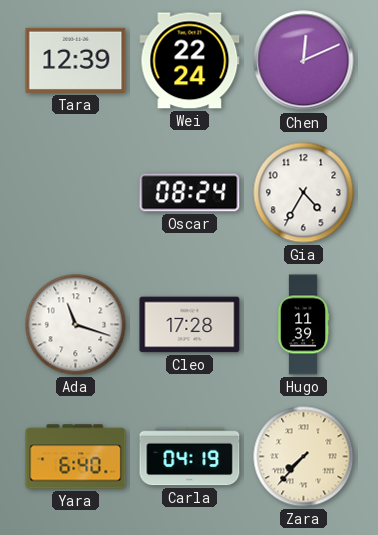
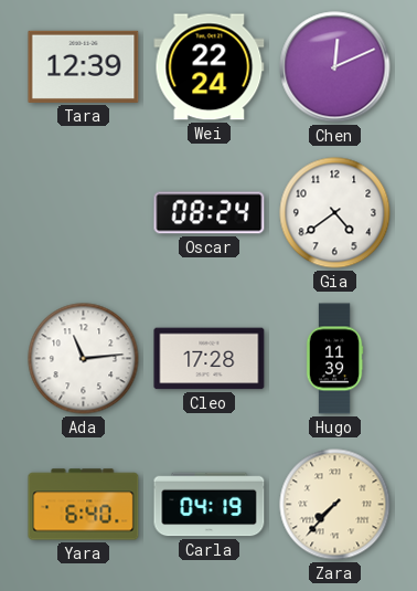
Gia: 4:35 -> 4:39
Ada: 11:18 -> 11:14
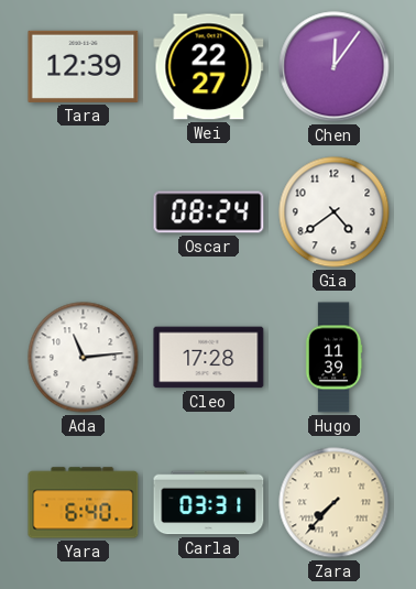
Wei: 22:24 -> 22:27
Chen: 12:11 -> 12:06
Carla: 04:19 -> 03:31
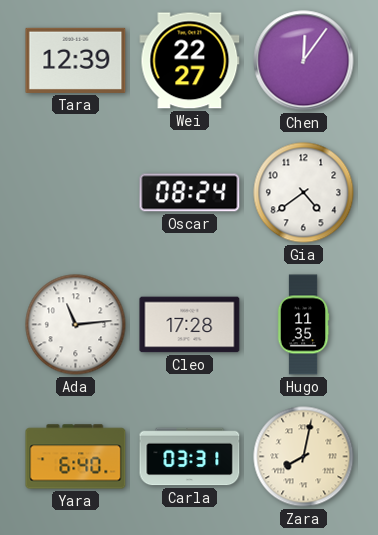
Hugo: 11:39 -> 11:35
Zara: 7:37 -> 8:02
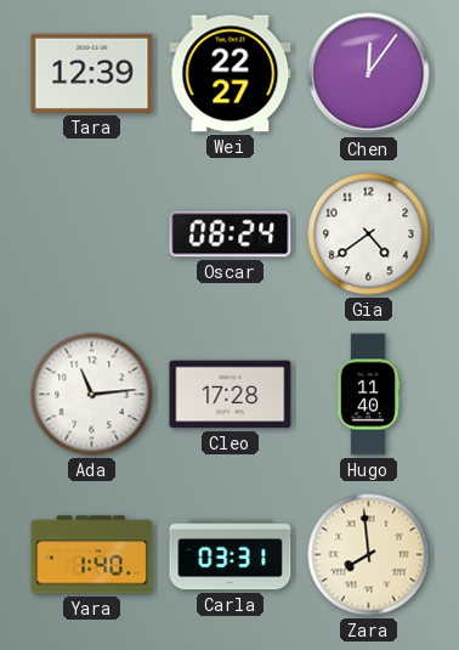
Hugo: 11:35 -> 11:40
Yara: 6:40 -> 1:40
Zara: 8:02 -> 7:59
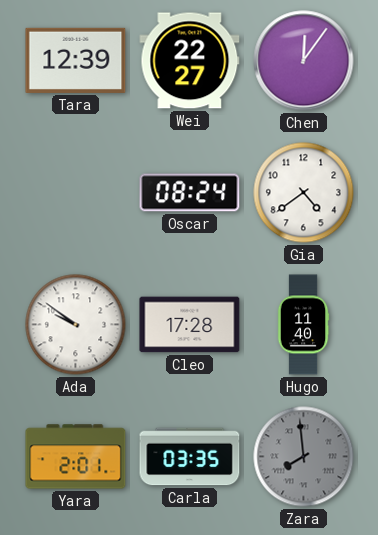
Ada: 11:14 -> 9:51
Yara: 1:40 -> 2:01
Carla: 03:31 -> 03:35
Zara dial: cream -> grey
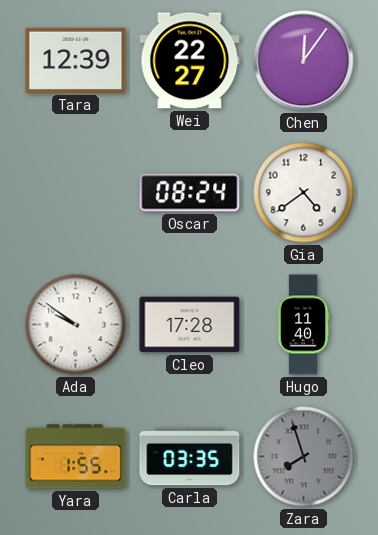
Yara: 2:01 -> 1:55
Zara: 7:59 -> 7:57
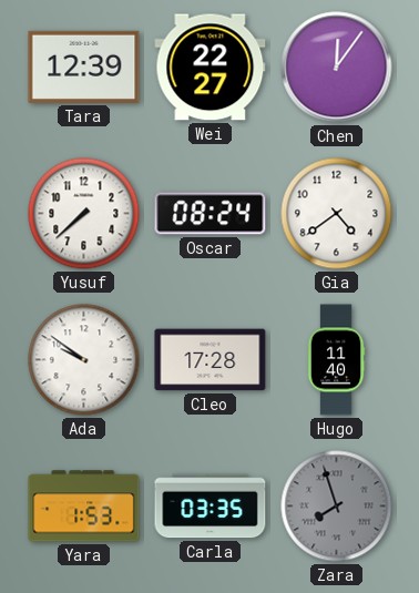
Yusuf: none -> 7:38
Yara: 1:55 -> 1:53
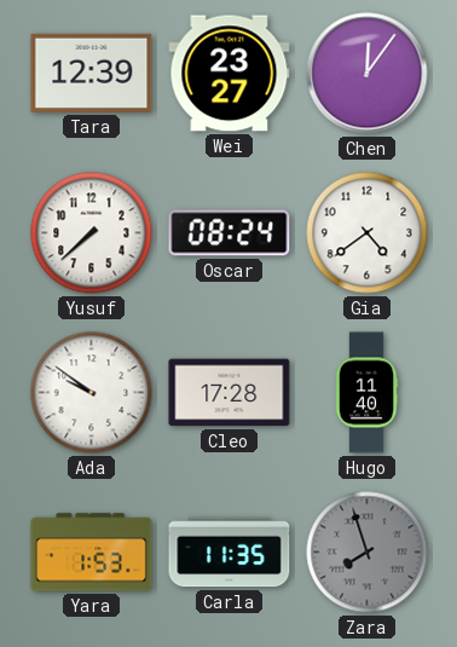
Wei: 22:27 -> 23:27
Carla: 03:35 -> 11:35
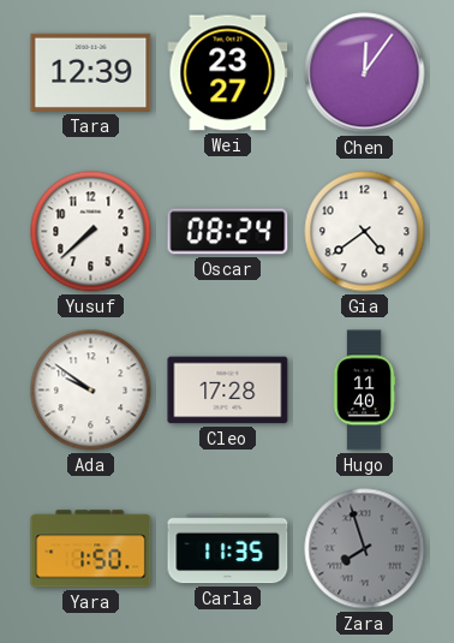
Yara: 1:53 -> 1:50
